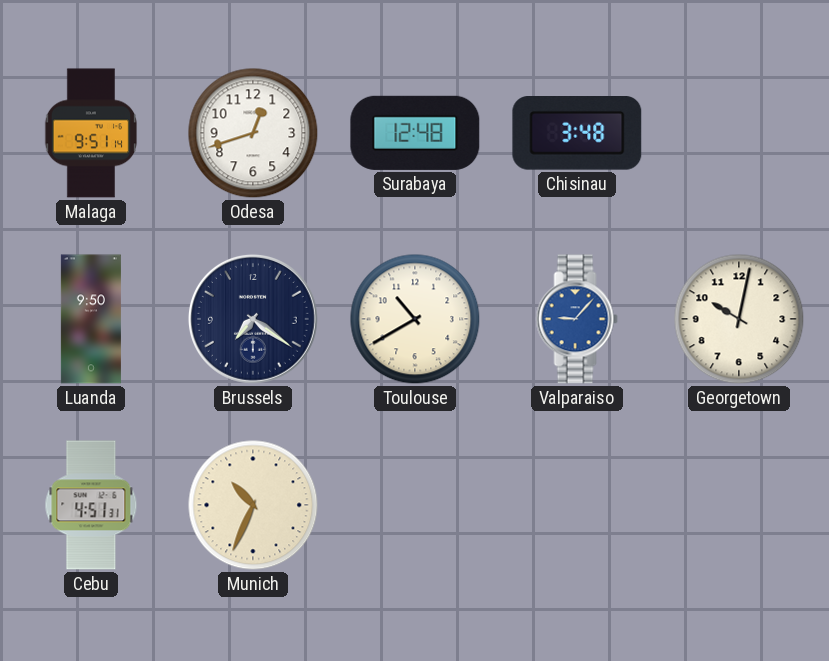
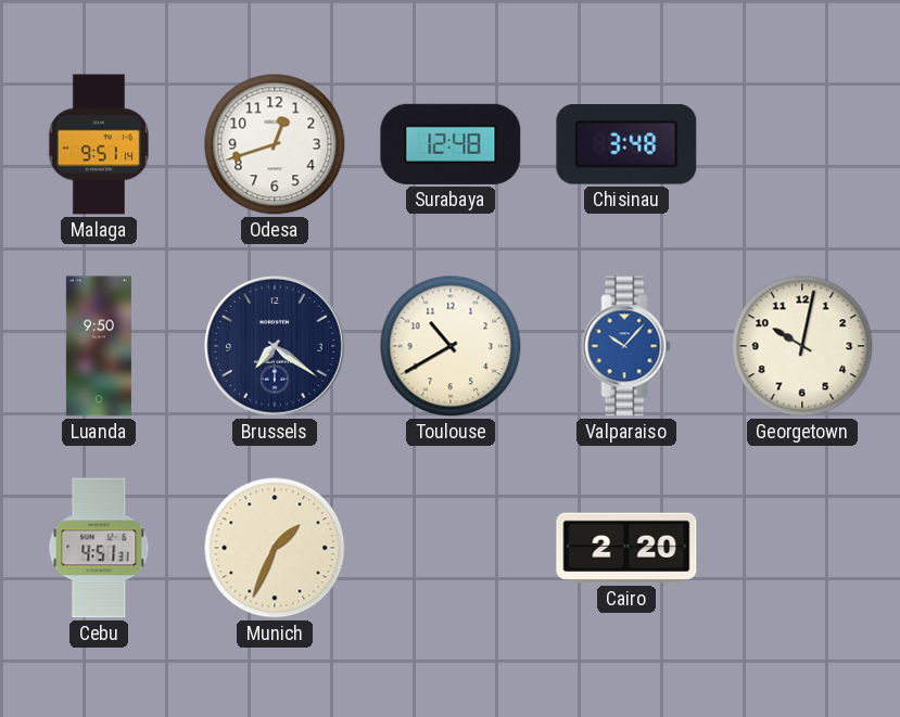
Valparaiso: 9:07 -> 10:07
Munich: 10:34 -> 1:34
Cairo: none -> 2:20
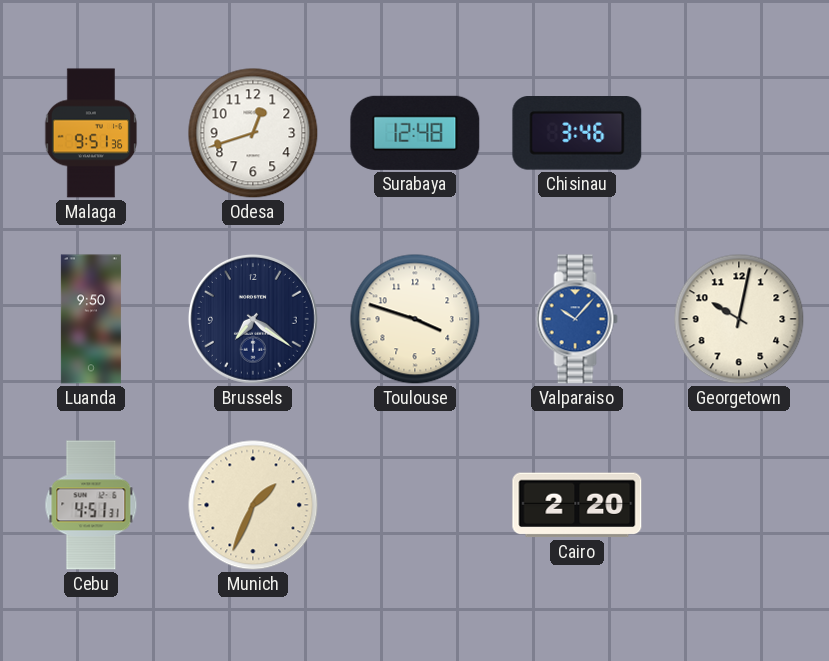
Malaga: 9:51:14 -> 9:51:36
Chisinau: 3:48 -> 3:46
Toulouse: 10:40 -> 3:48
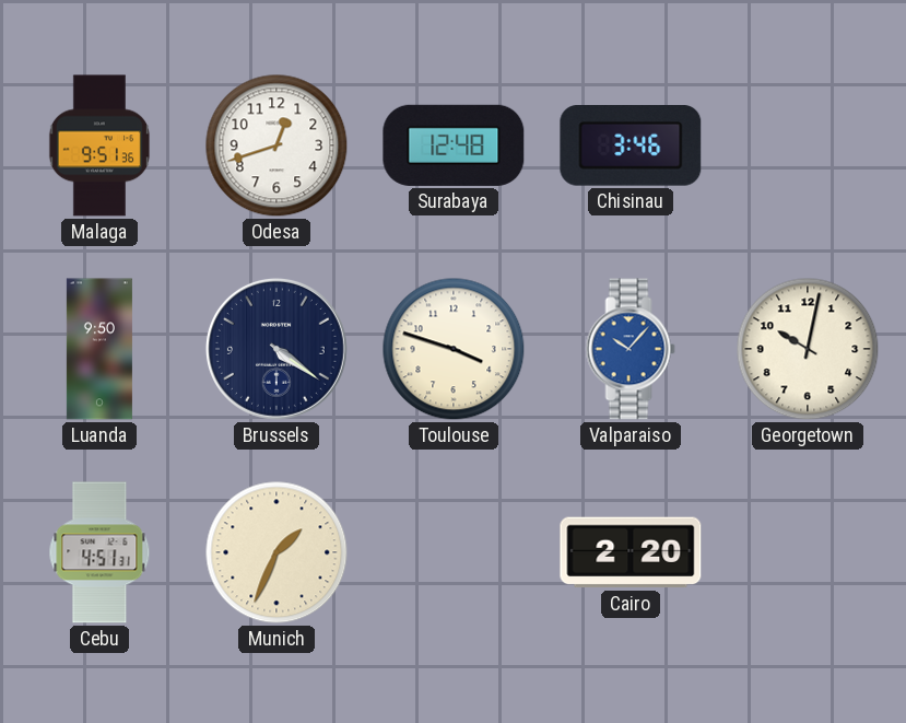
Brussels: 7:21 -> 4:21
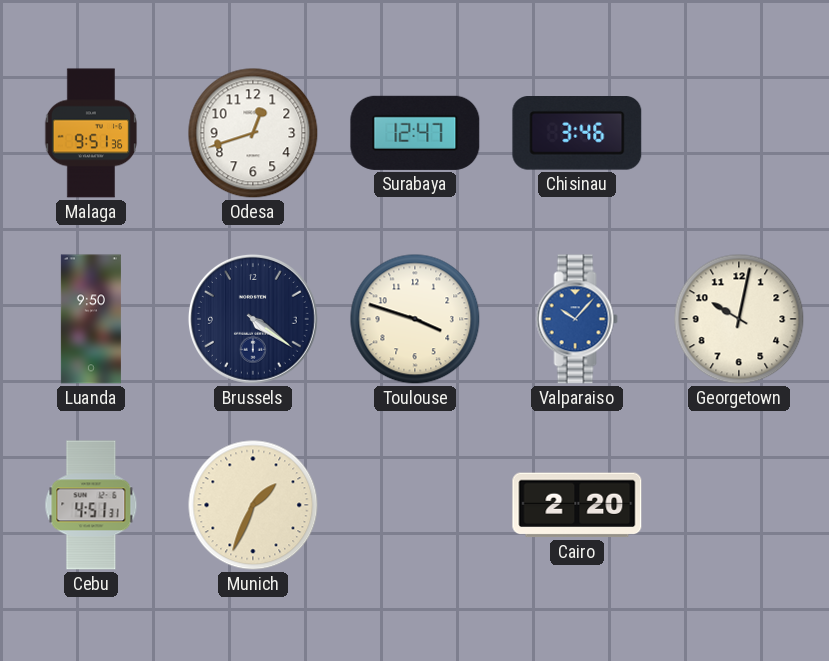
Surabaya: 12:48 -> 12:47
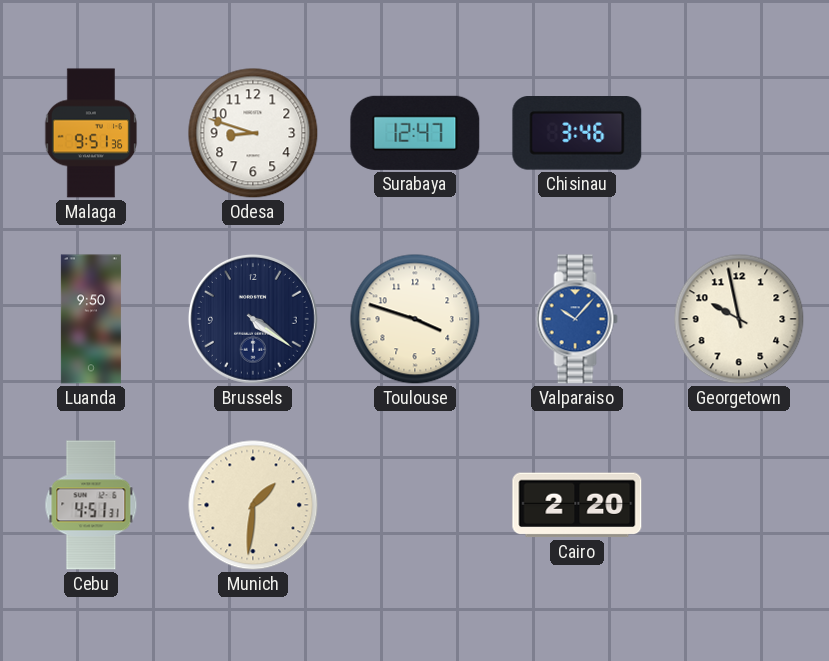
Odesa: 12:42 -> 8:48
Georgetown: 10:02 -> 9:58
Munich: 1:34 -> 1:31
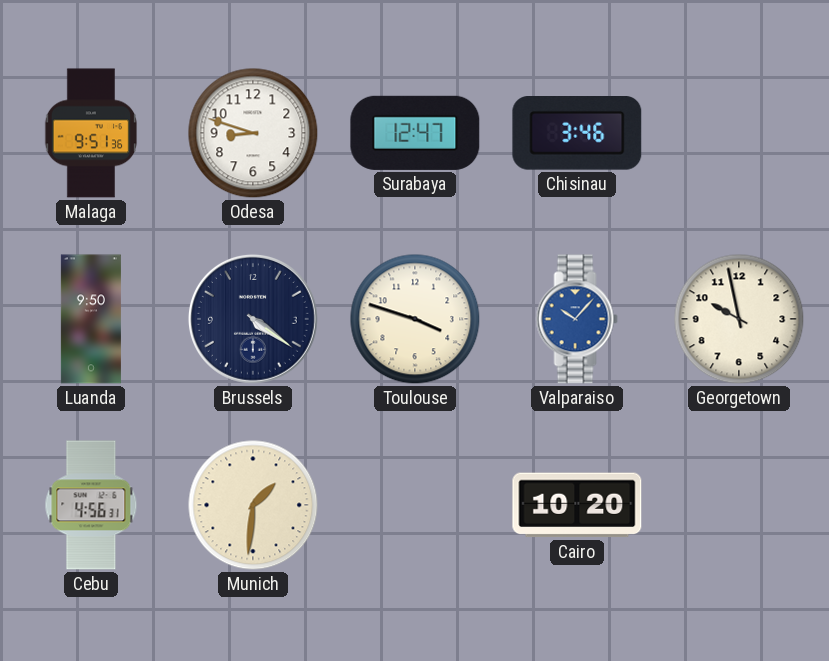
Cebu: 4:51 -> 4:56
Cairo: 2:20 -> 10:20
